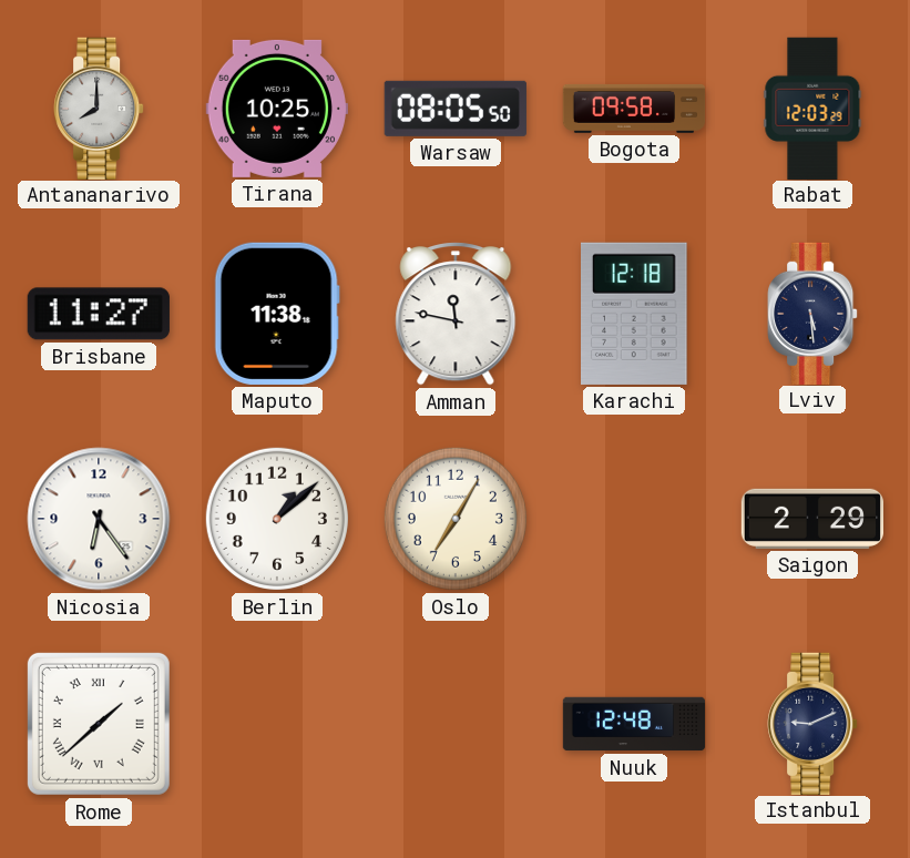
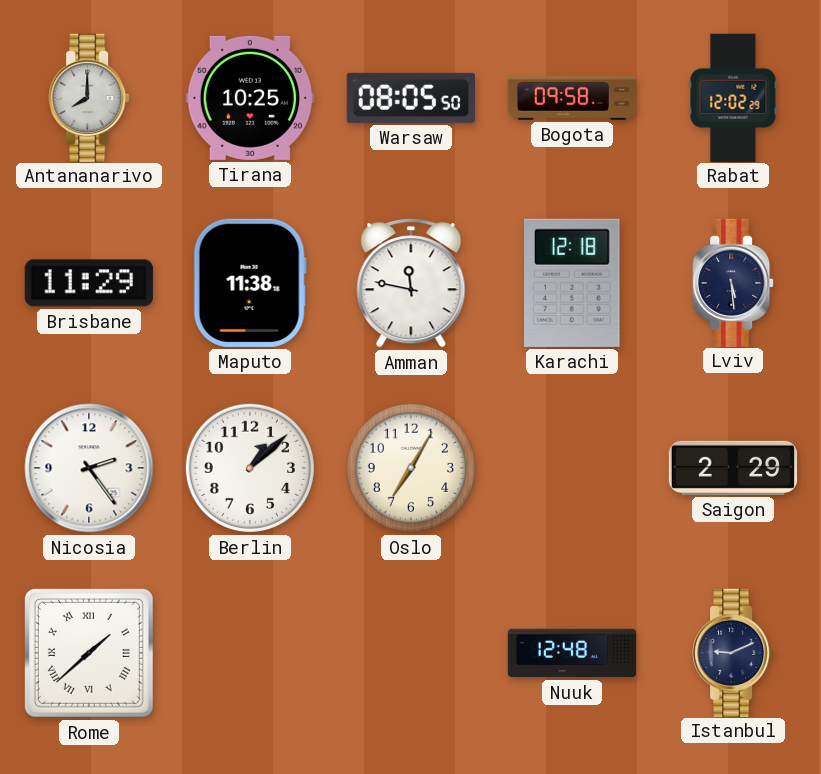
Rabat: 12:03 -> 12:02
Brisbane: 11:27 -> 11:29
Nicosia: 6:24 -> 2:24
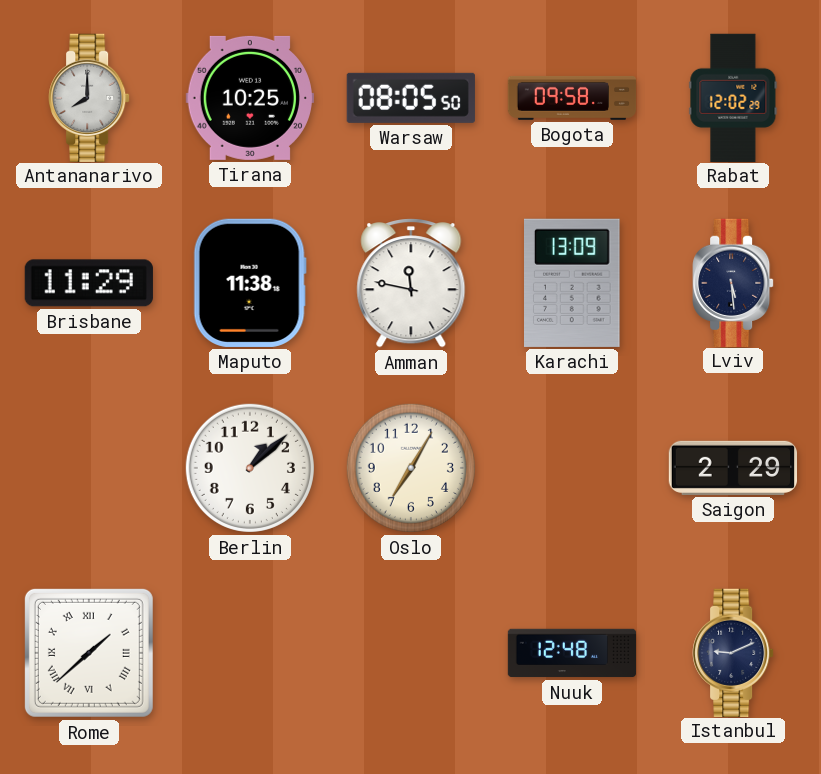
Karachi: 12:18 -> 13:09
Nicosia: 2:24 -> none
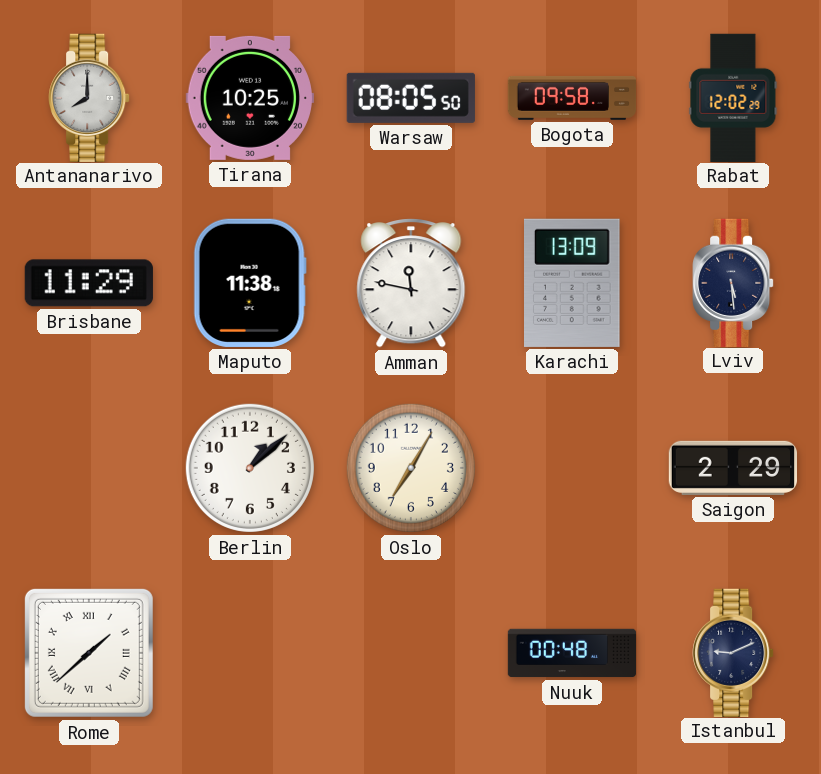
Nuuk: 12:48 -> 00:48
